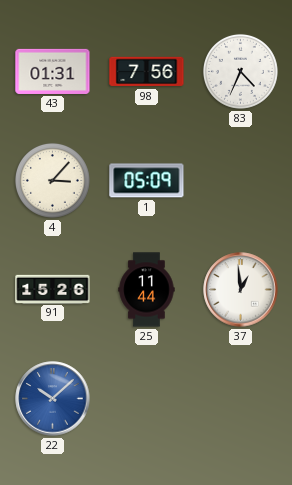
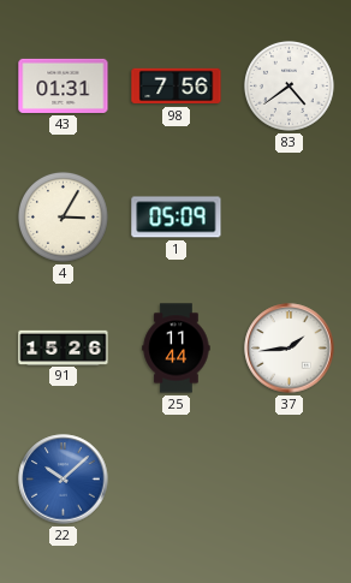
83: 4:34 -> 4:39
4: 3:07 -> 3:05
37: 12:59 -> 1:44
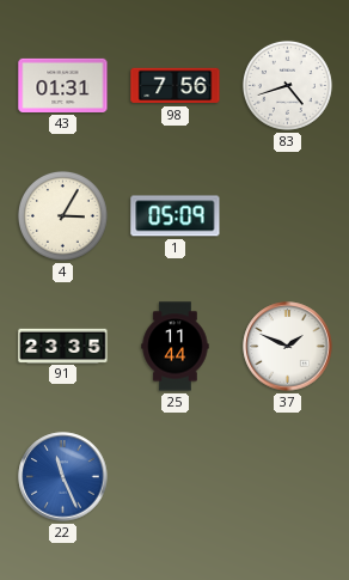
83: 4:39 -> 4:42
91: 15:26 -> 23:35
37: 1:44 -> 1:49
22: 10:08 -> 11:26
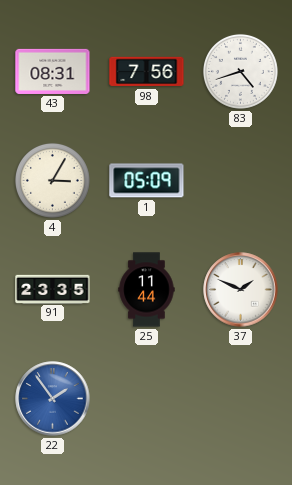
43: 01:31 -> 08:31
22: 11:26 -> 1:54
